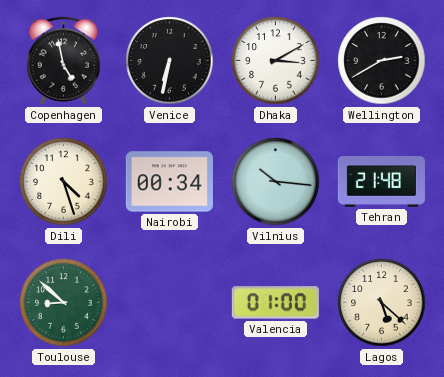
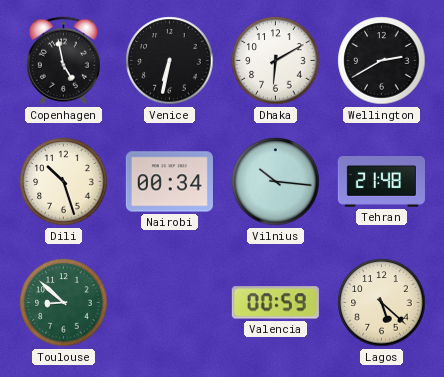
Dhaka: 3:10 -> 6:10
Dili: 4:27 -> 10:27
Valencia: 01:00 -> 00:59
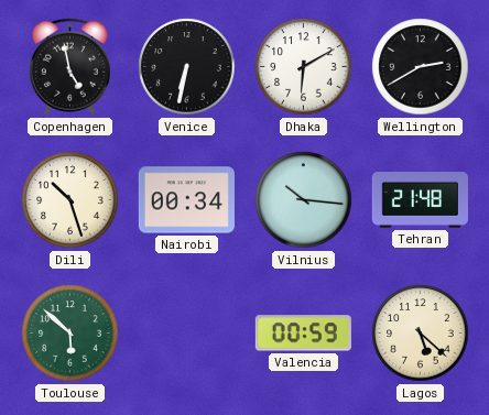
Toulouse: 8:52 -> 5:52
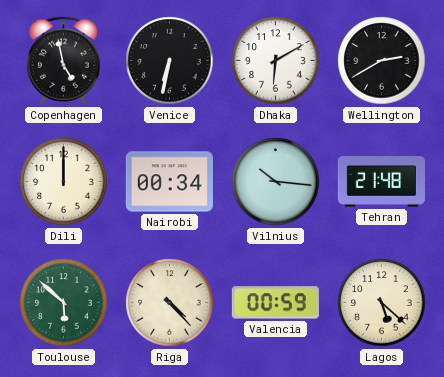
Dili: 10:27 -> 12:00
Riga: none -> 4:23
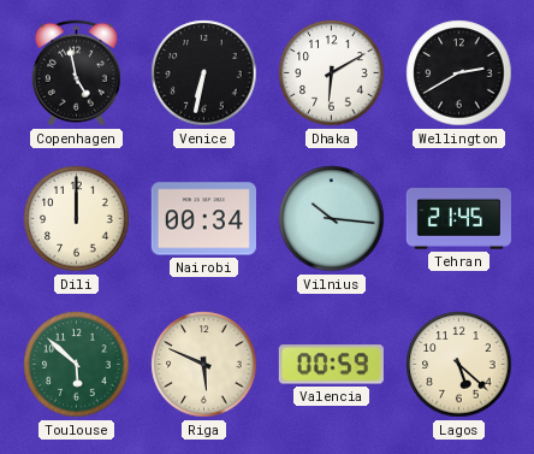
Tehran: 21:48 -> 21:45
Riga: 4:23 -> 5:49
